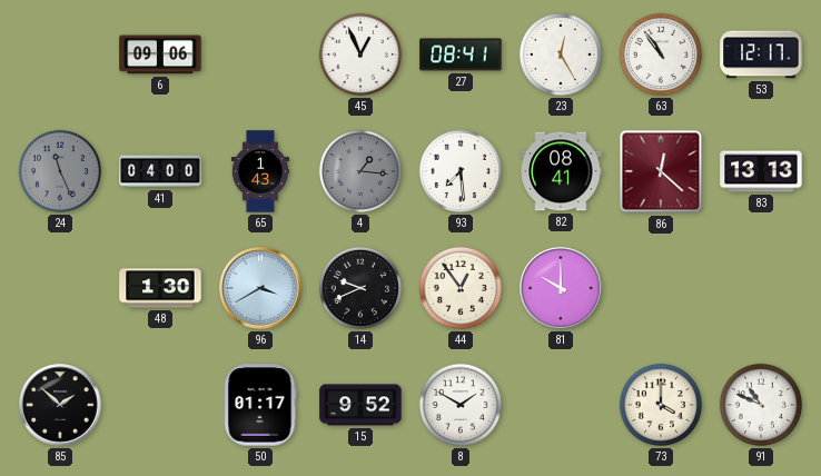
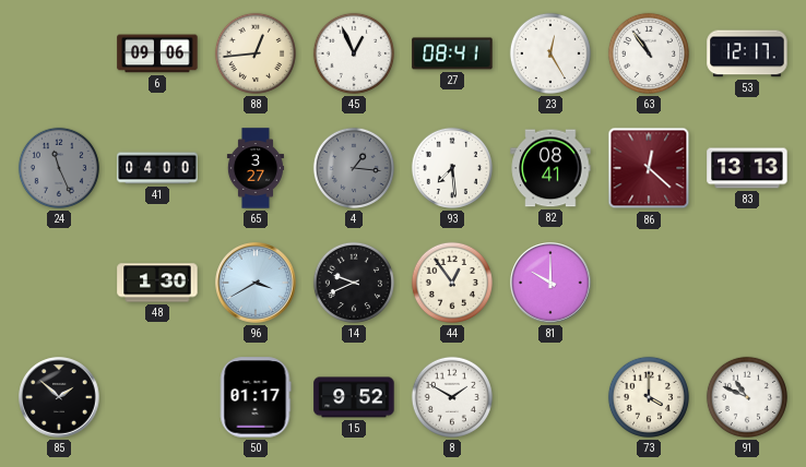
88: none -> 12:44
65: 1:43 -> 3:27
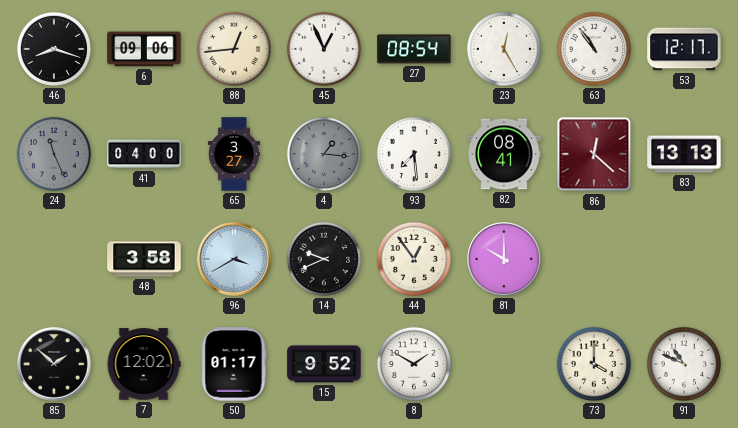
46: none -> 8:18
27: 08:41 -> 08:54
48: 1:30 -> 3:58
7: none -> 12:02
